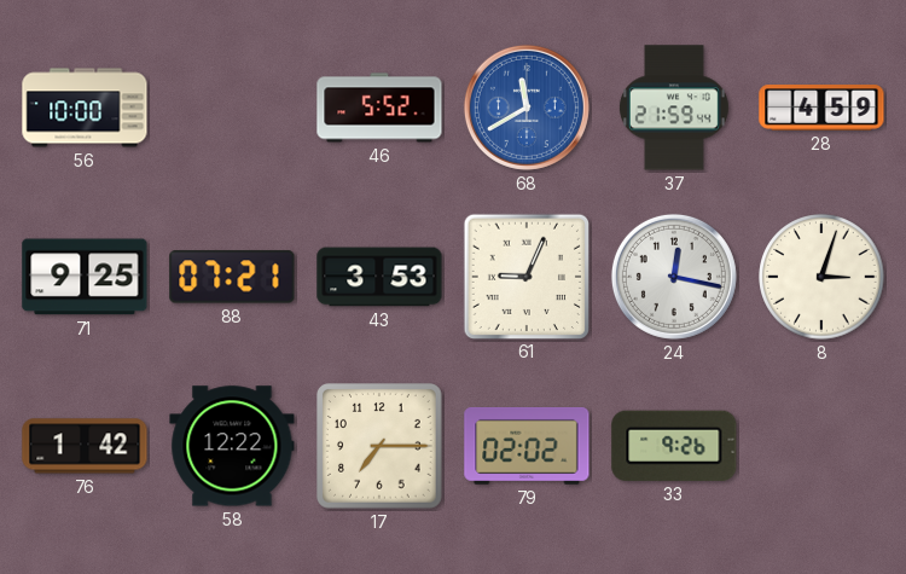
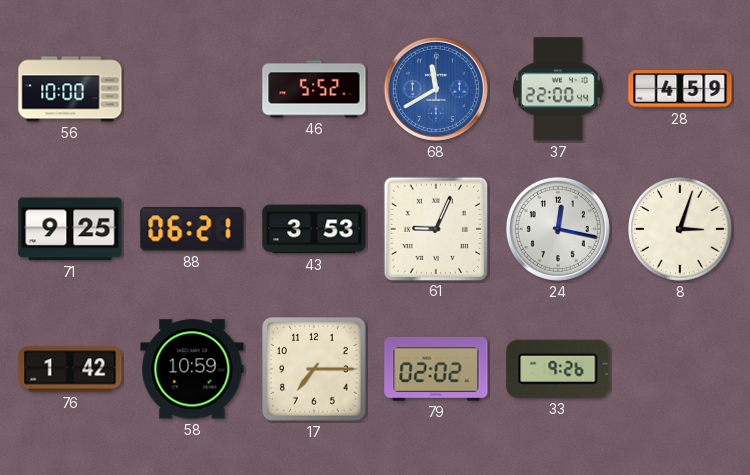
37: 21:59 -> 22:00
88: 07:21 -> 06:21
58: 12:22 -> 10:59
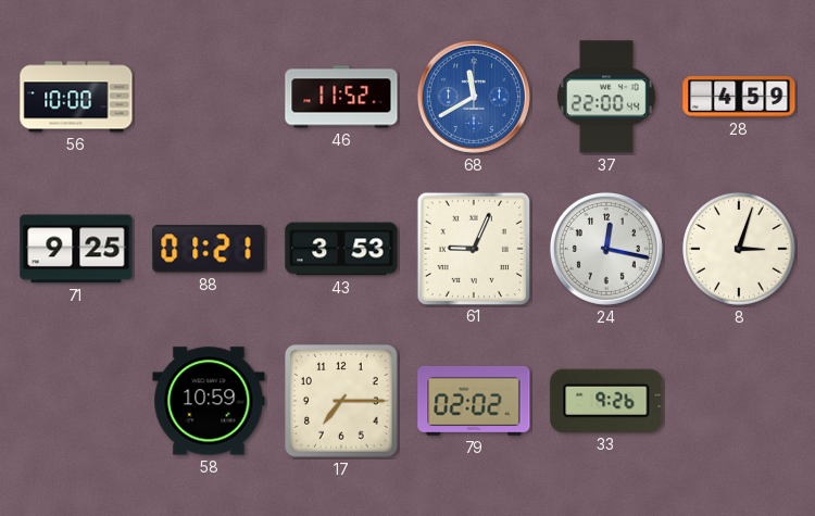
46: 5:52 -> 11:52
88: 06:21 -> 01:21
76: 1:42 -> none
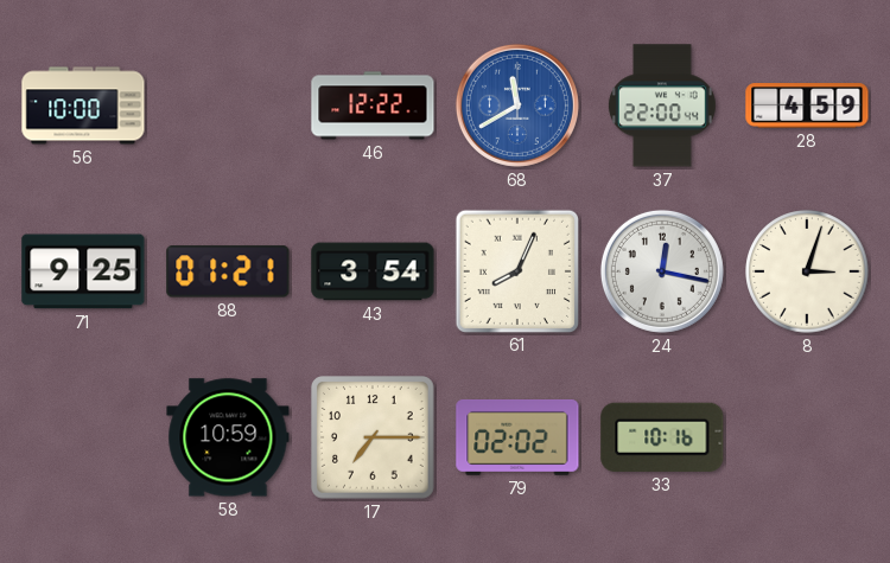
46: 11:52 -> 12:22
43: 3:53 -> 3:54
61: 9:04 -> 8:04
33: 9:26 -> 10:16
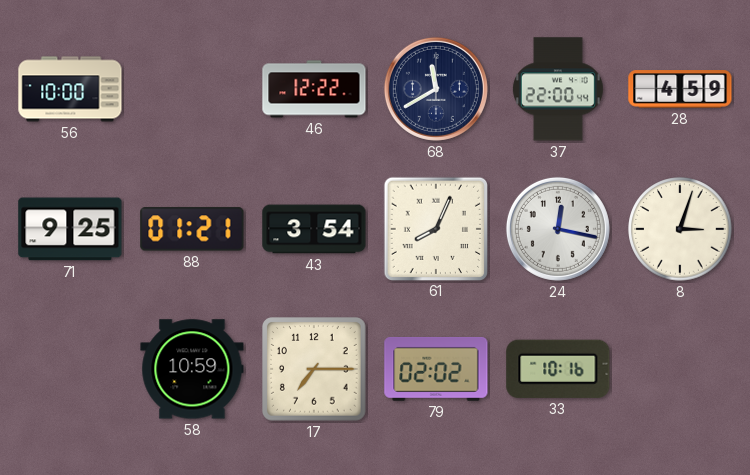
68 dial: blue -> navy
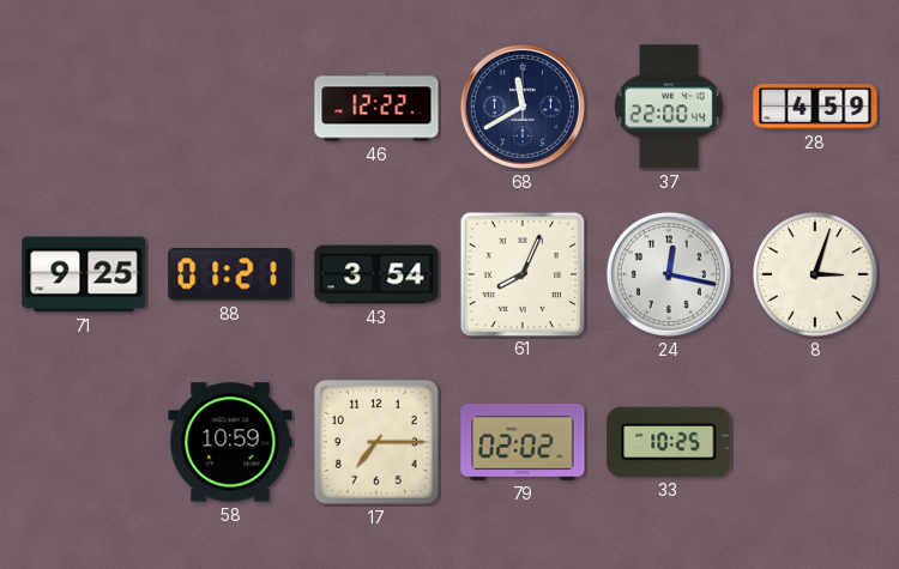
56: 10:00 -> none
33: 10:16 -> 10:25
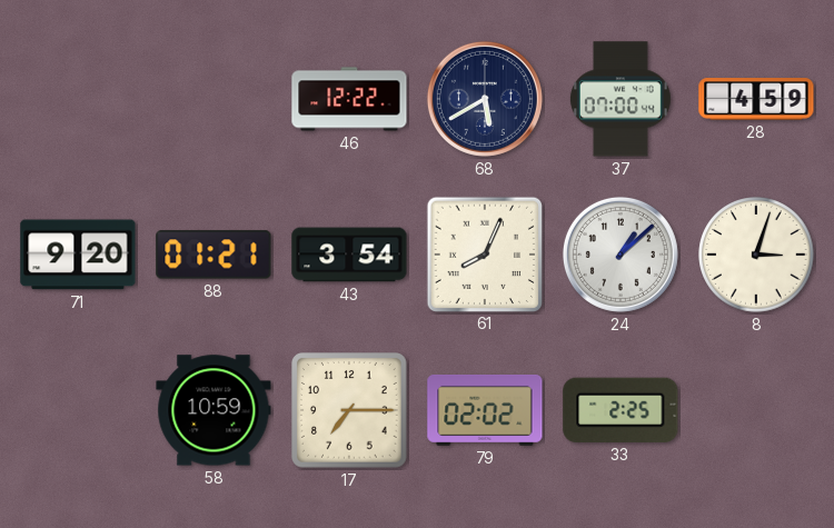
68: 11:40 -> 5:40
37: 22:00 -> 07:00
71: 9:25 -> 9:20
24: 12:17 -> 1:08
33: 10:25 -> 2:25
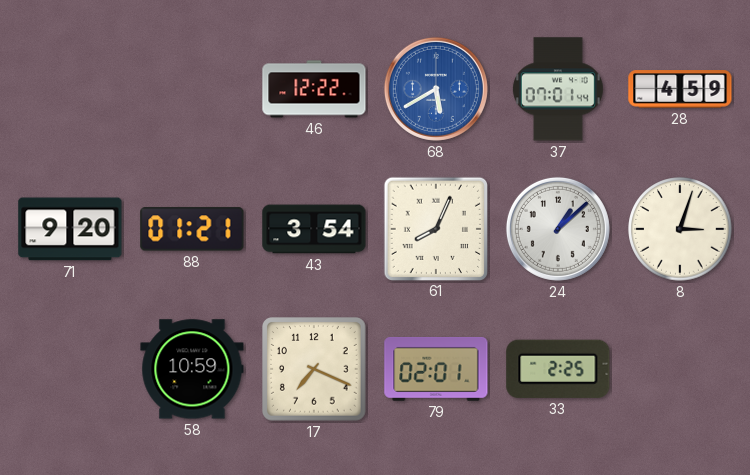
68 dial: navy -> blue
37: 07:00 -> 07:01
17: 7:15 -> 7:19
79: 02:02 -> 02:01
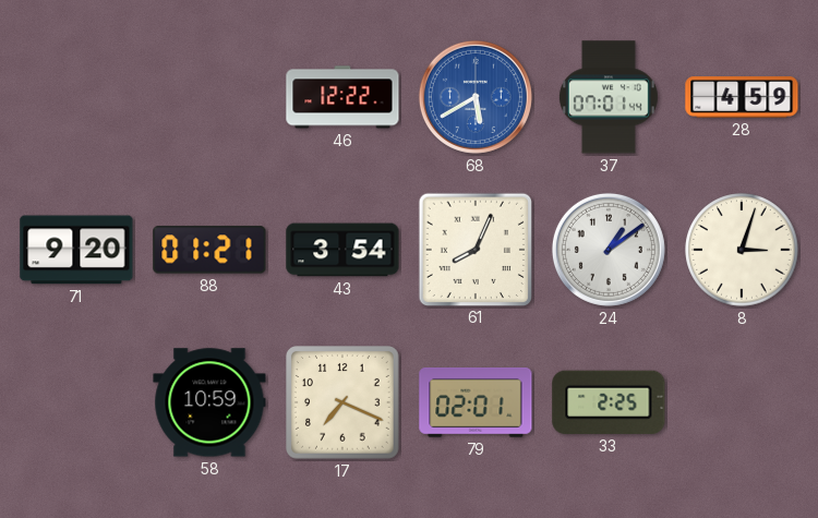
24: 1:08 -> 1:09
